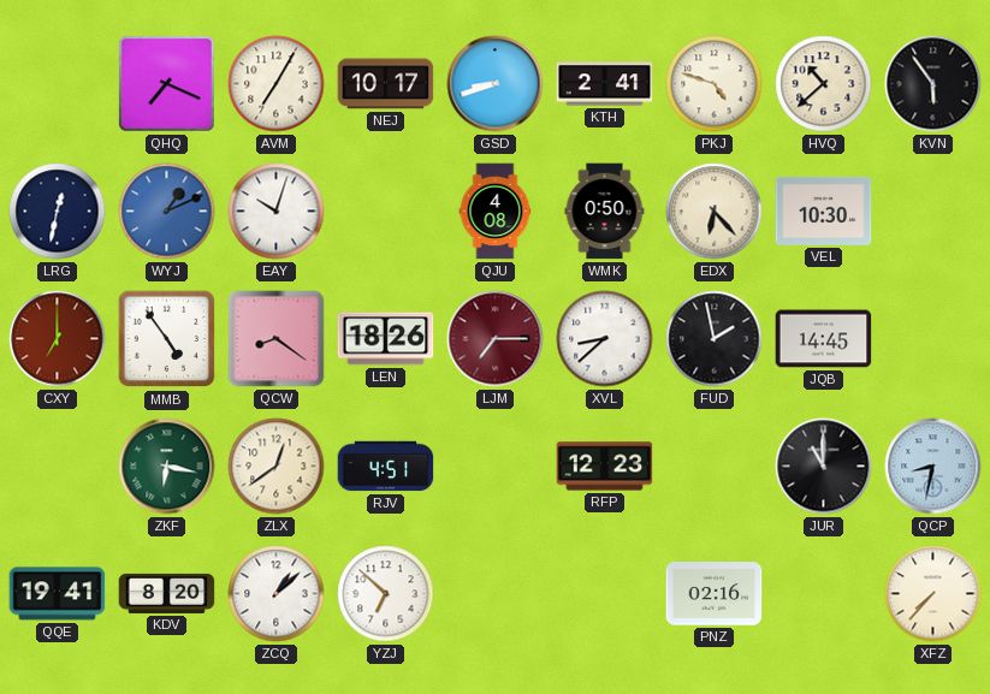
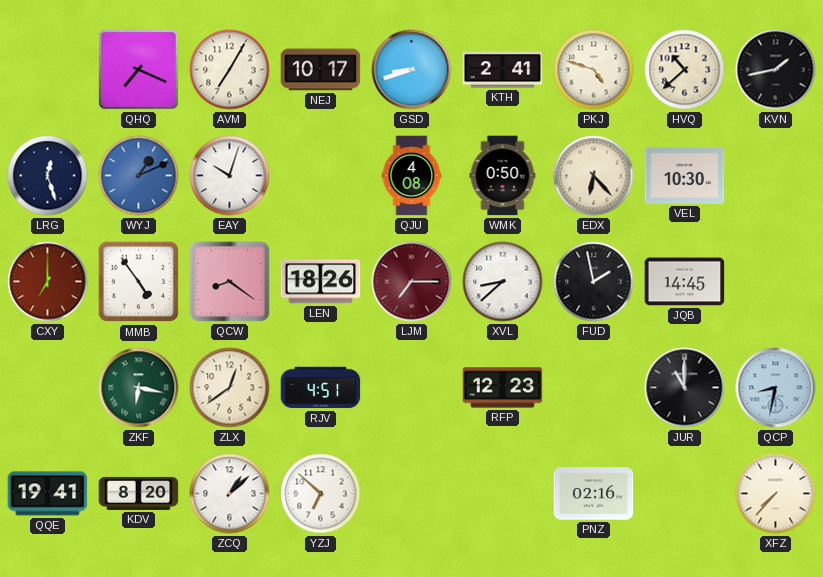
KVN: 5:54 -> 1:43
LRG: 12:32 -> 12:27
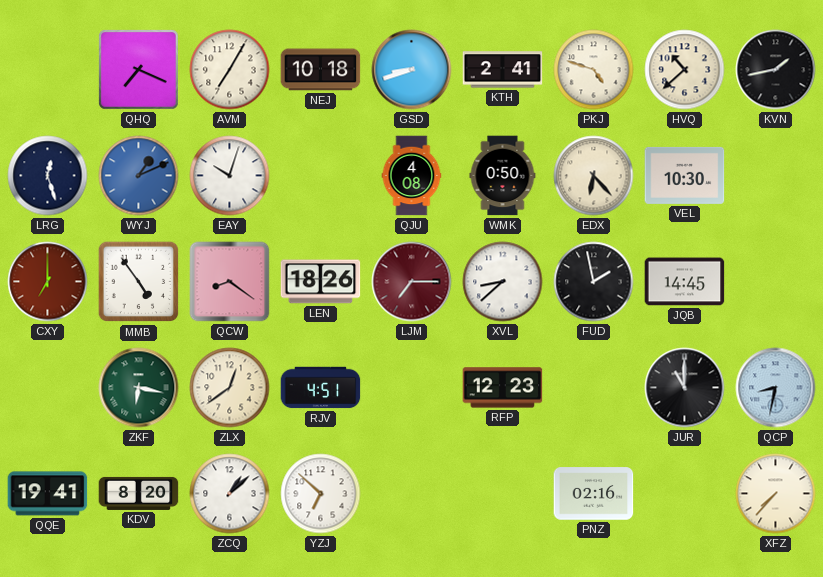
NEJ: 10:17 -> 10:18
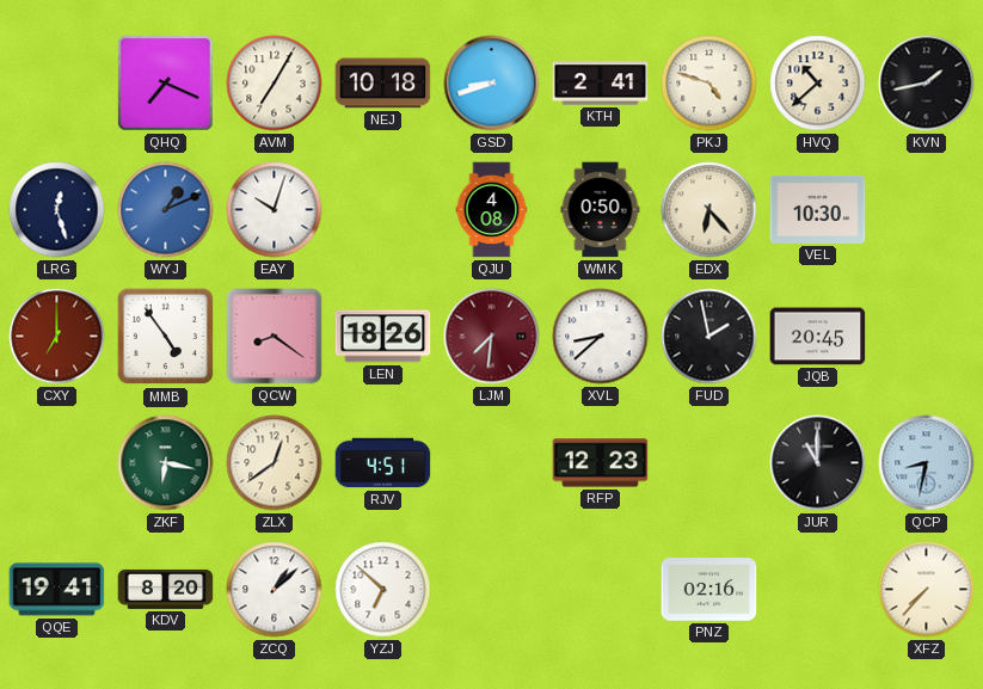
LJM: 7:15 -> 7:31
JQB: 14:45 -> 20:45
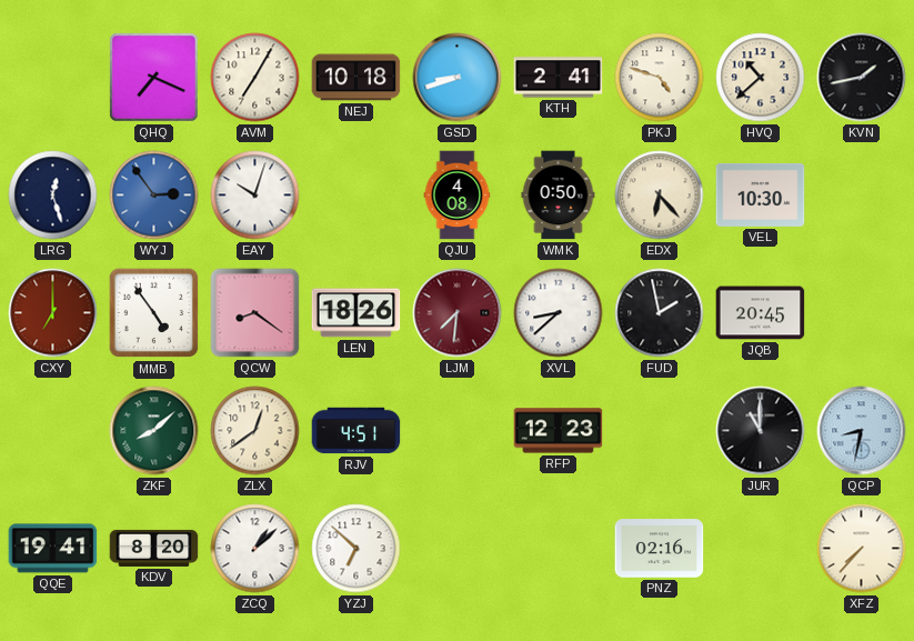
WYJ: 1:11 -> 2:54
ZKF: 6:17 -> 8:08
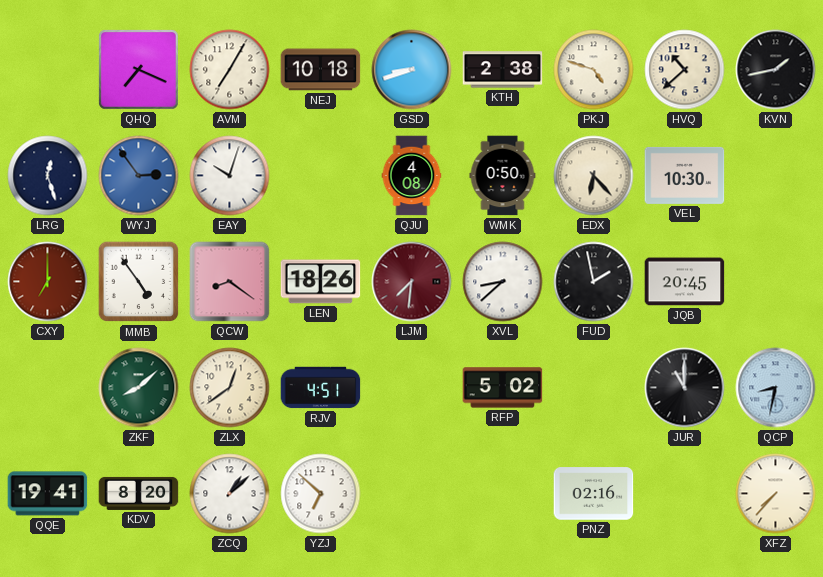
KTH: 2:41 -> 2:38
RFP: 12:23 -> 5:02
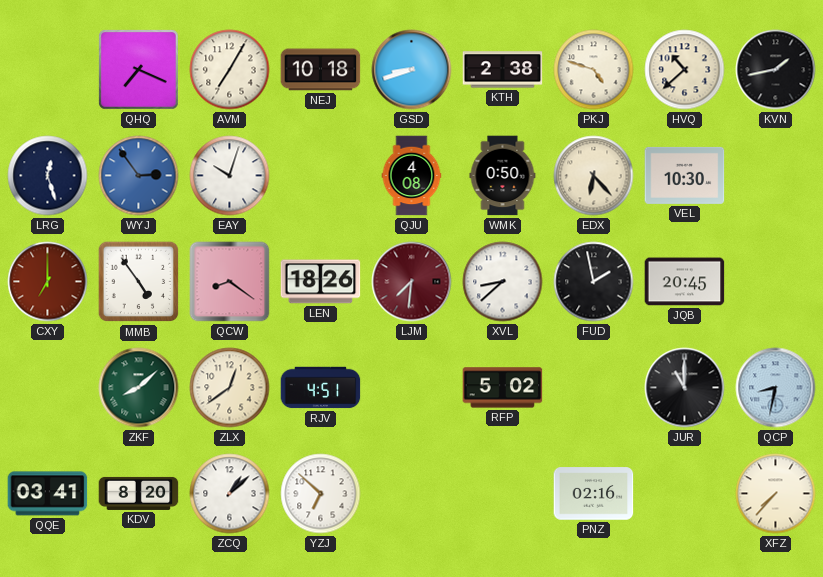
QQE: 19:41 -> 03:41
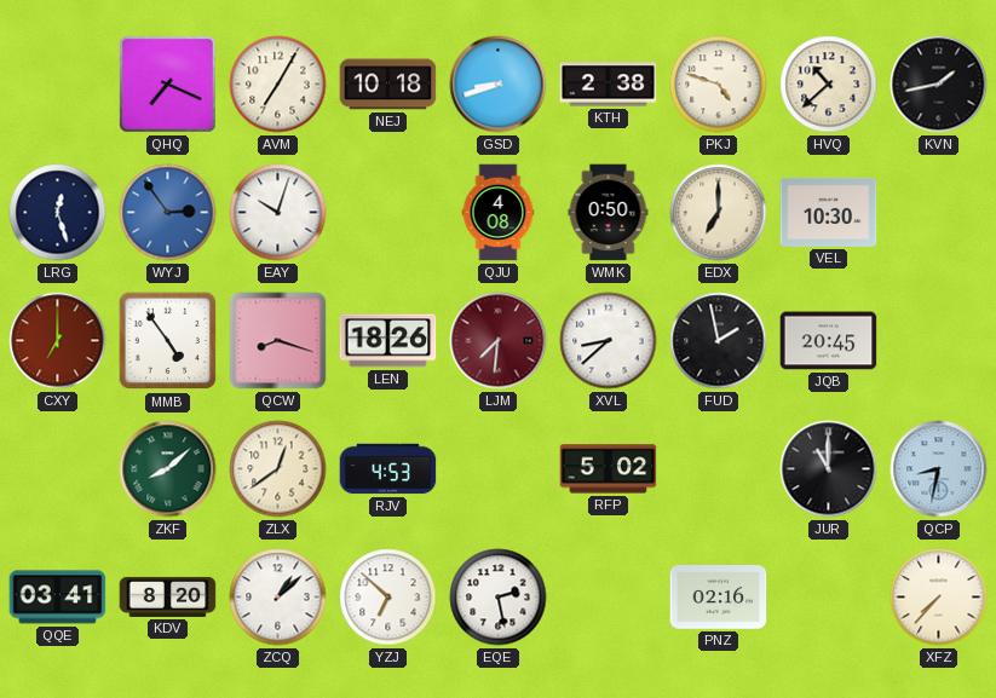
EDX: 6:23 -> 7:00
QCW: 8:21 -> 8:18
RJV: 4:51 -> 4:53
EQE: none -> 2:28
